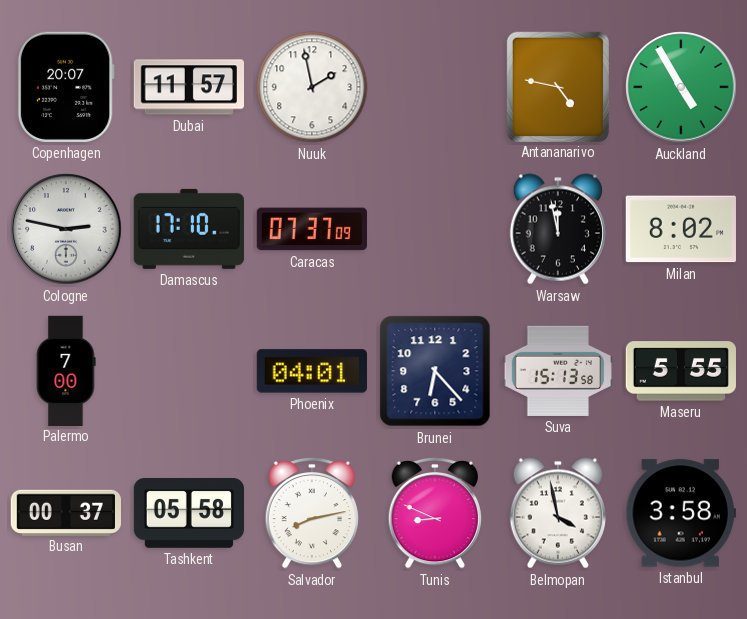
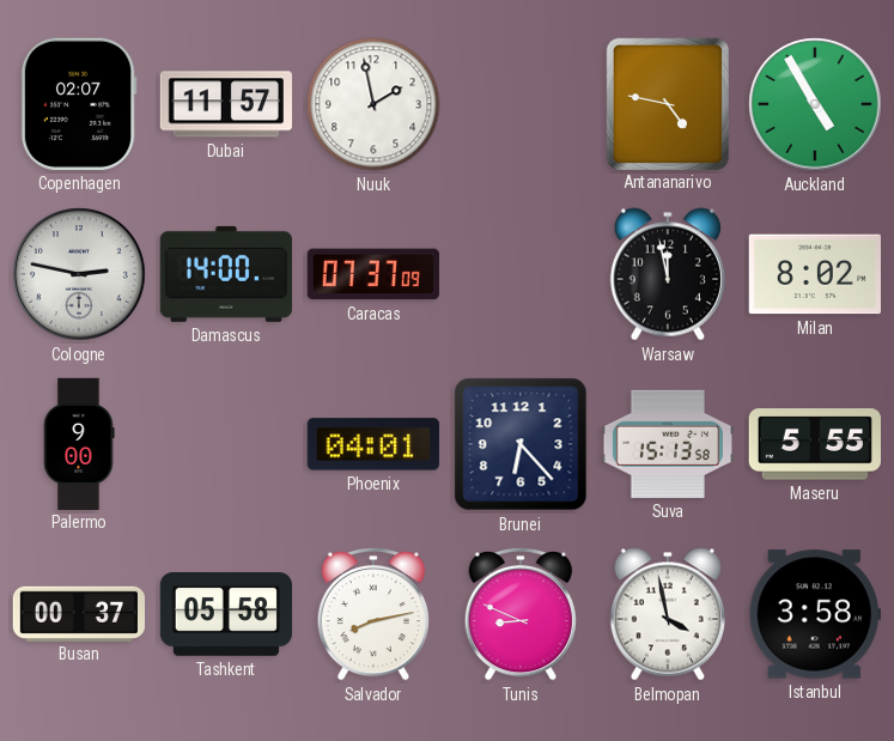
Copenhagen: 20:07 -> 02:07
Damascus: 17:10 -> 14:00
Palermo: 7:00 -> 9:00
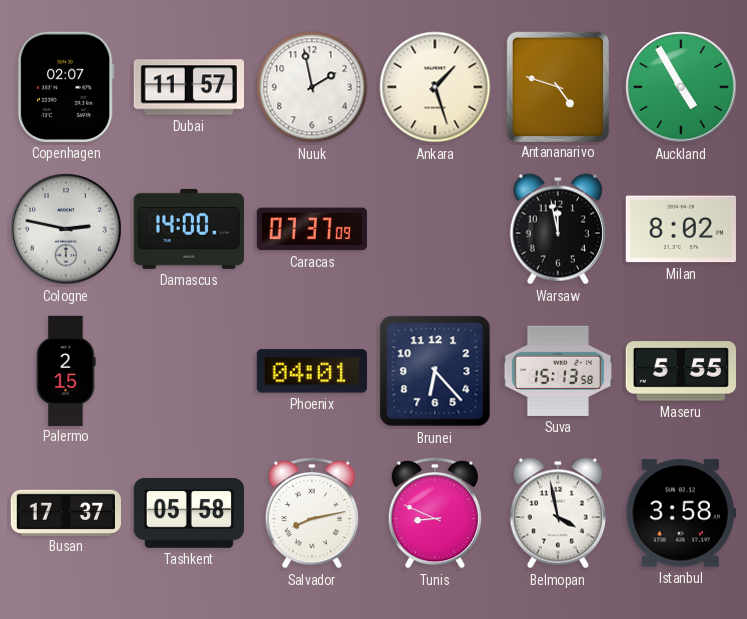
Ankara: none -> 1:27
Antananarivo: 4:47 -> 4:48
Palermo: 9:00 -> 2:15
Busan: 00:37 -> 17:37
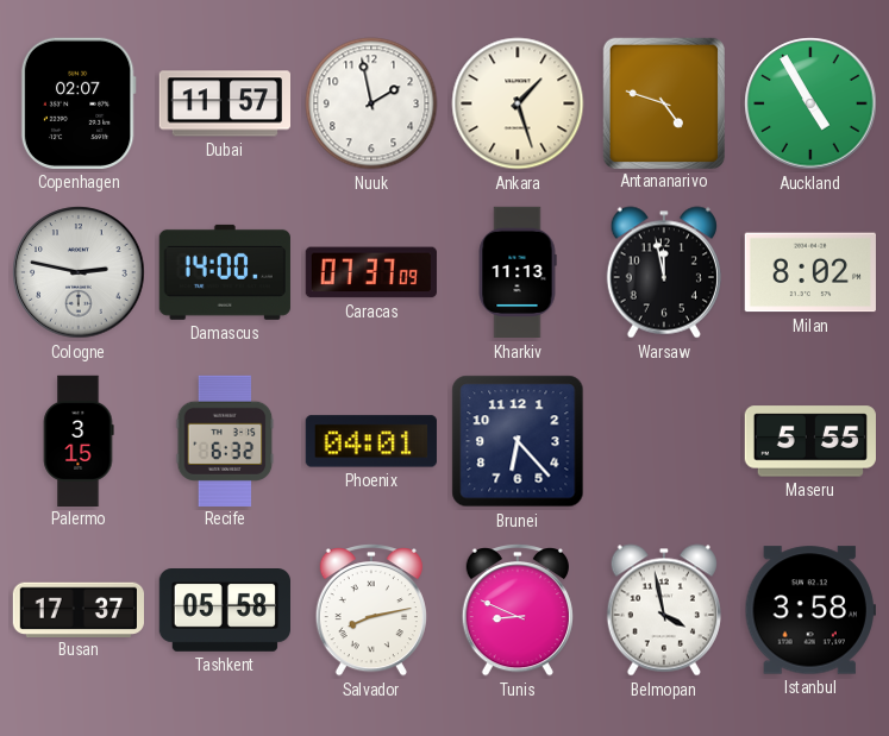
Kharkiv: none -> 11:13
Palermo: 2:15 -> 3:15
Recife: none -> 6:32
Suva: 15:13 -> none
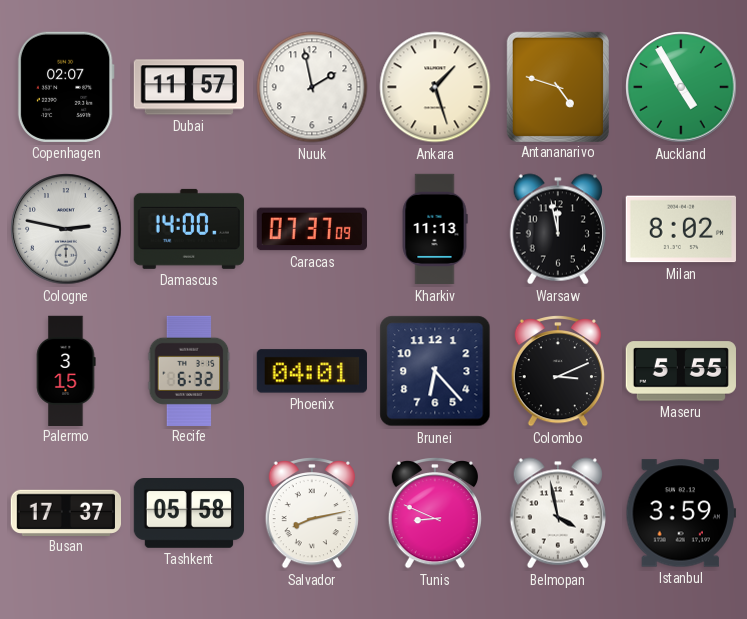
Colombo: none -> 3:11
Istanbul: 3:58 -> 3:59
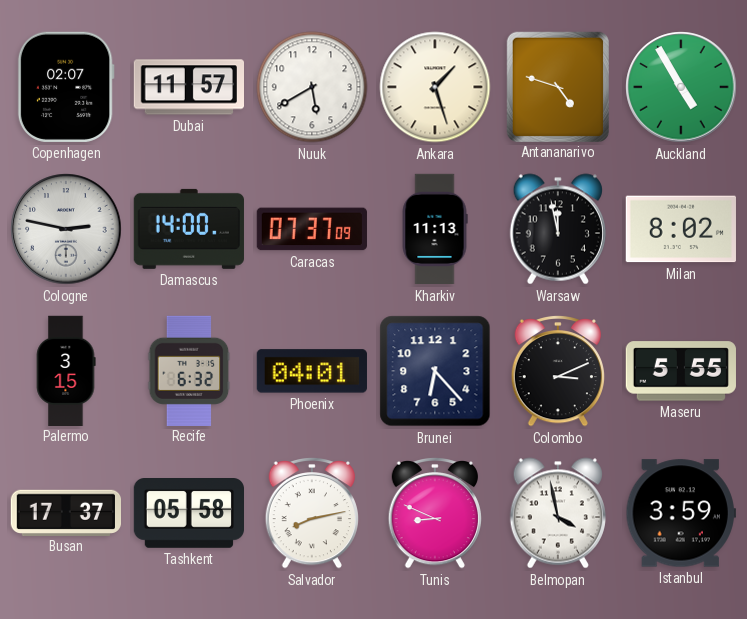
Nuuk: 1:58 -> 5:40
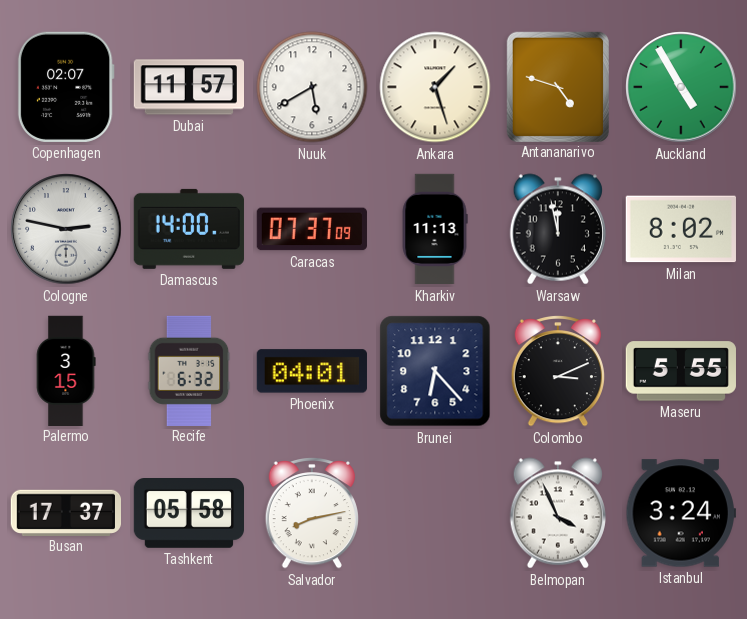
Tunis: 8:49 -> none
Belmopan: 3:58 -> 3:56
Istanbul: 3:59 -> 3:24
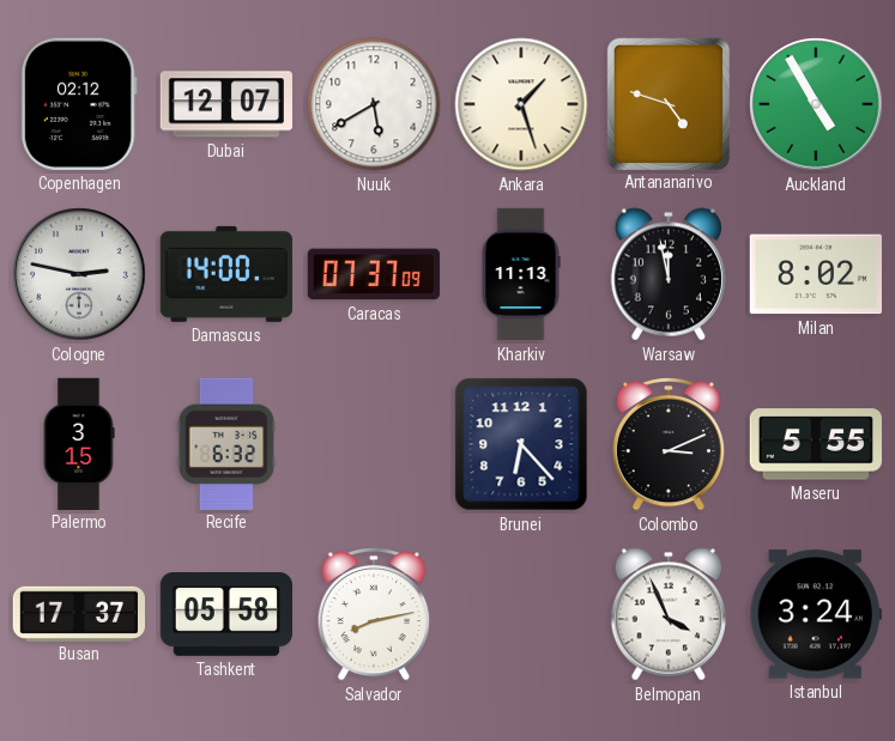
Copenhagen: 02:07 -> 02:12
Dubai: 11:57 -> 12:07
Phoenix: 04:01 -> none
